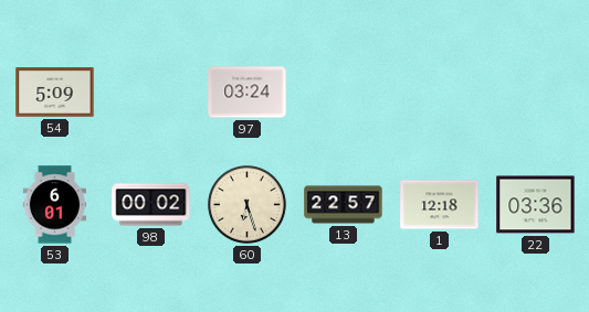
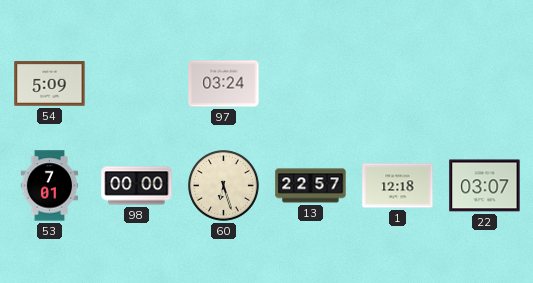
53: 6:01 -> 7:01
98: 00:02 -> 00:00
22: 03:36 -> 03:07
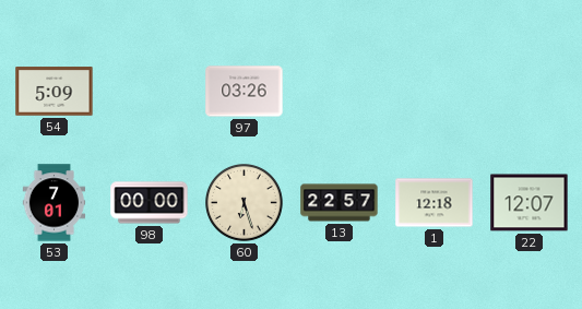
97: 03:24 -> 03:26
22: 03:07 -> 12:07
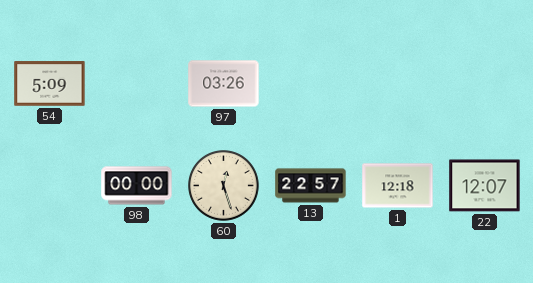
53: 7:01 -> none
60: 6:27 -> 12:27
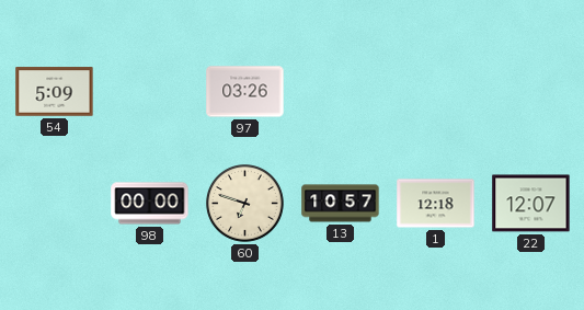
60: 12:27 -> 6:48
13: 22:57 -> 10:57
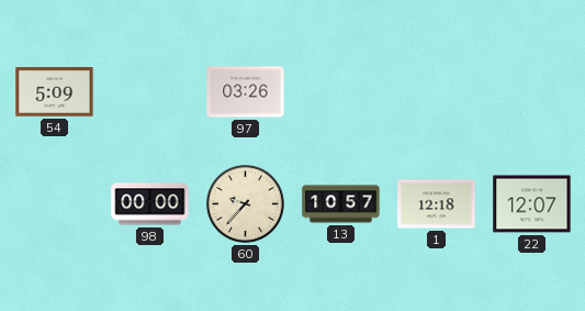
60: 6:48 -> 9:37
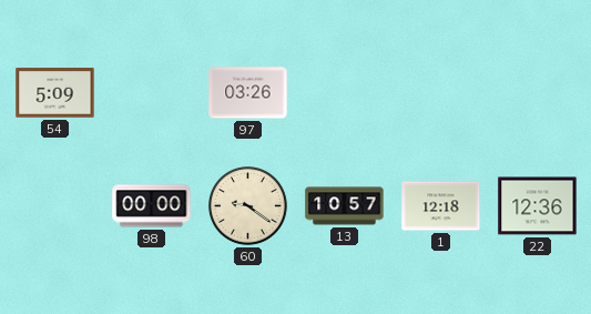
60: 9:37 -> 9:21
22: 12:07 -> 12:36
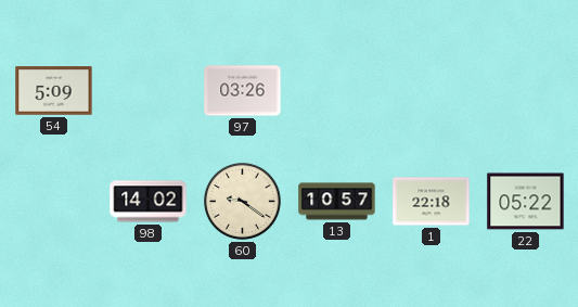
98: 00:00 -> 14:02
1: 12:18 -> 22:18
22: 12:36 -> 05:22
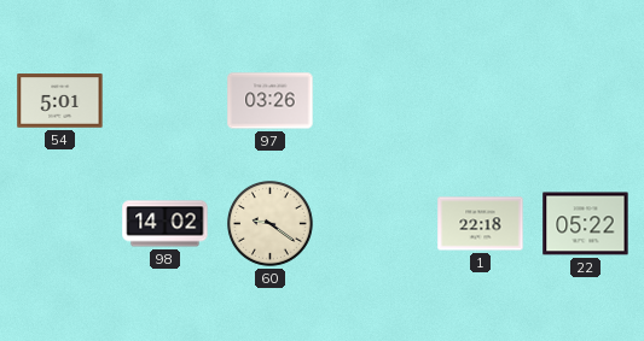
54: 5:09 -> 5:01
13: 10:57 -> none
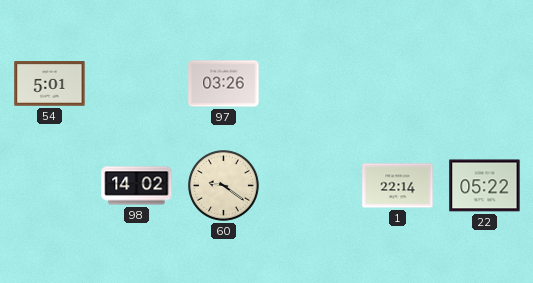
1: 22:18 -> 22:14
